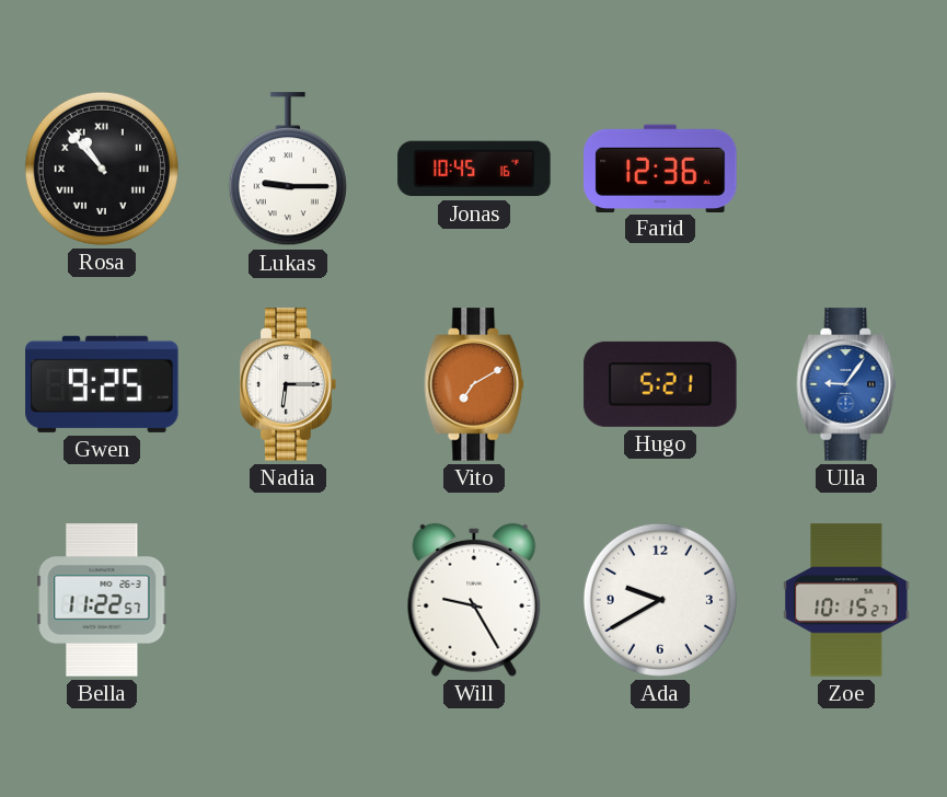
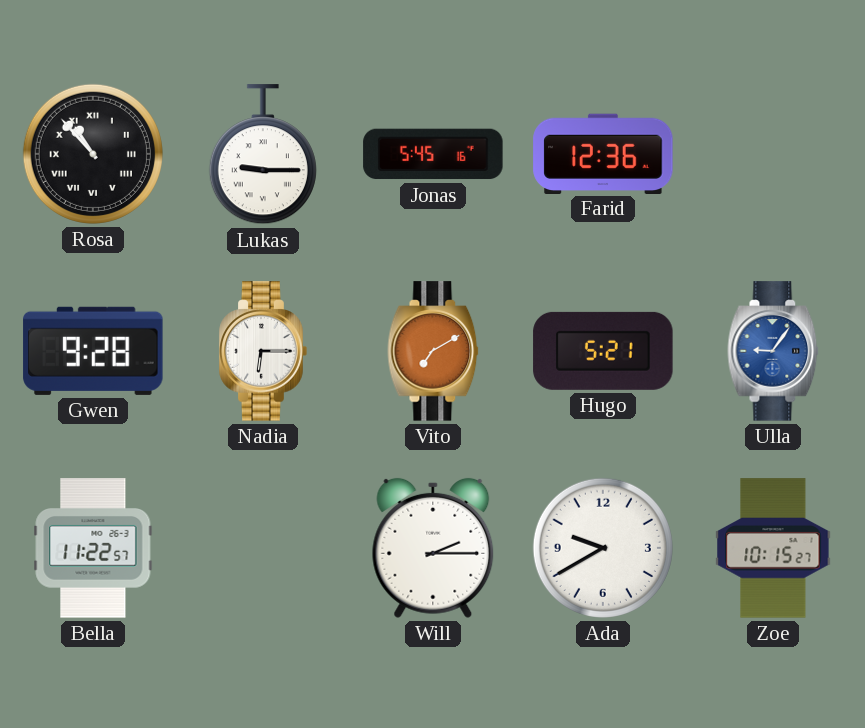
Jonas: 10:45 -> 5:45
Gwen: 9:25 -> 9:28
Will: 9:25 -> 2:15
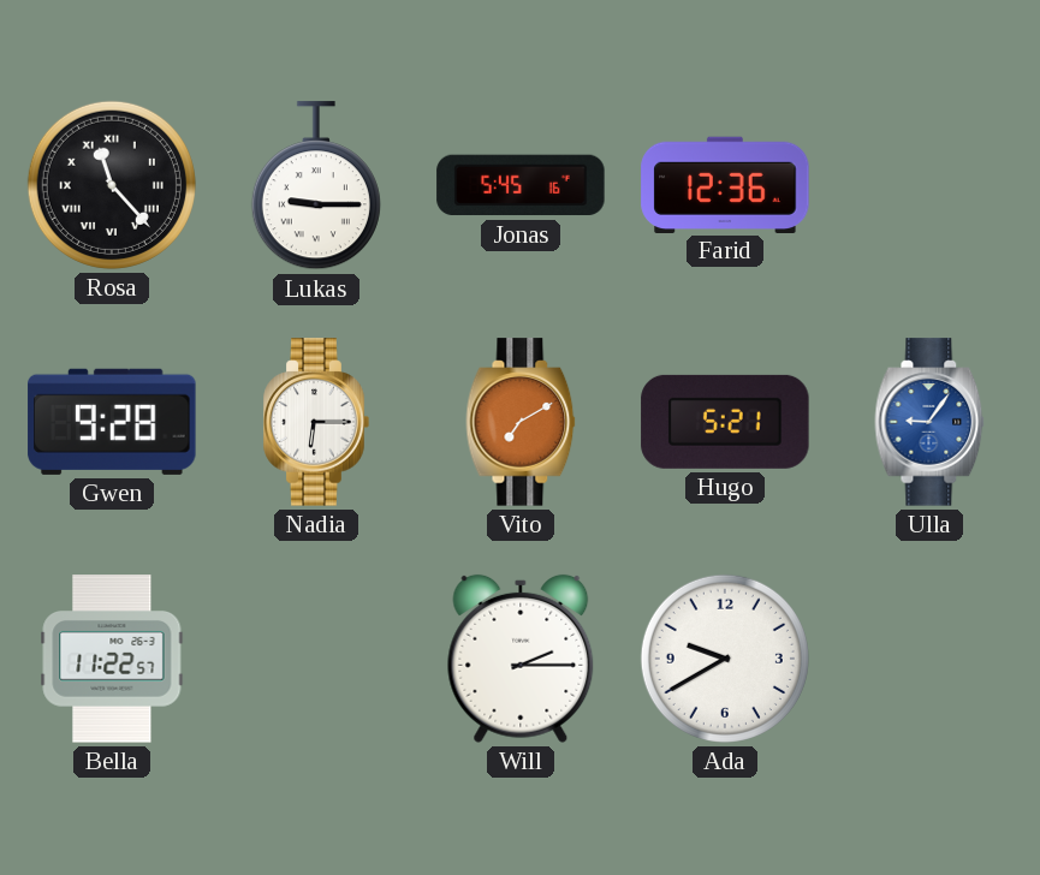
Rosa: 10:53 -> 11:23
Zoe: 10:15 -> none
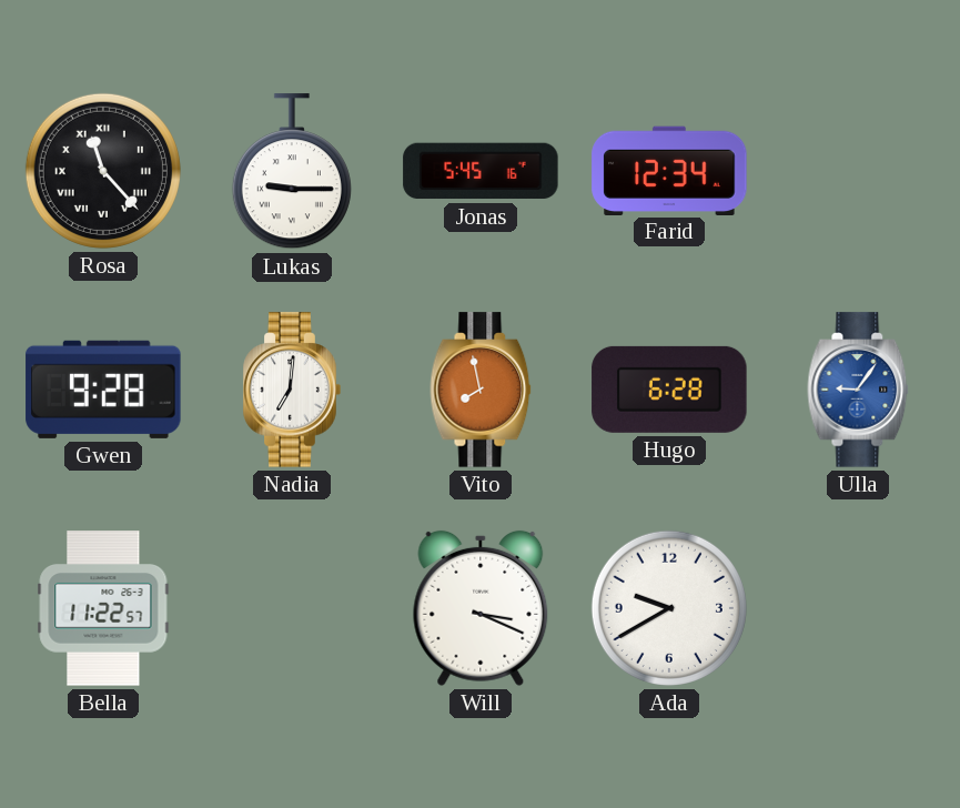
Farid: 12:36 -> 12:34
Nadia: 6:15 -> 7:01
Vito: 7:10 -> 7:58
Hugo: 5:21 -> 6:28
Will: 2:15 -> 3:19
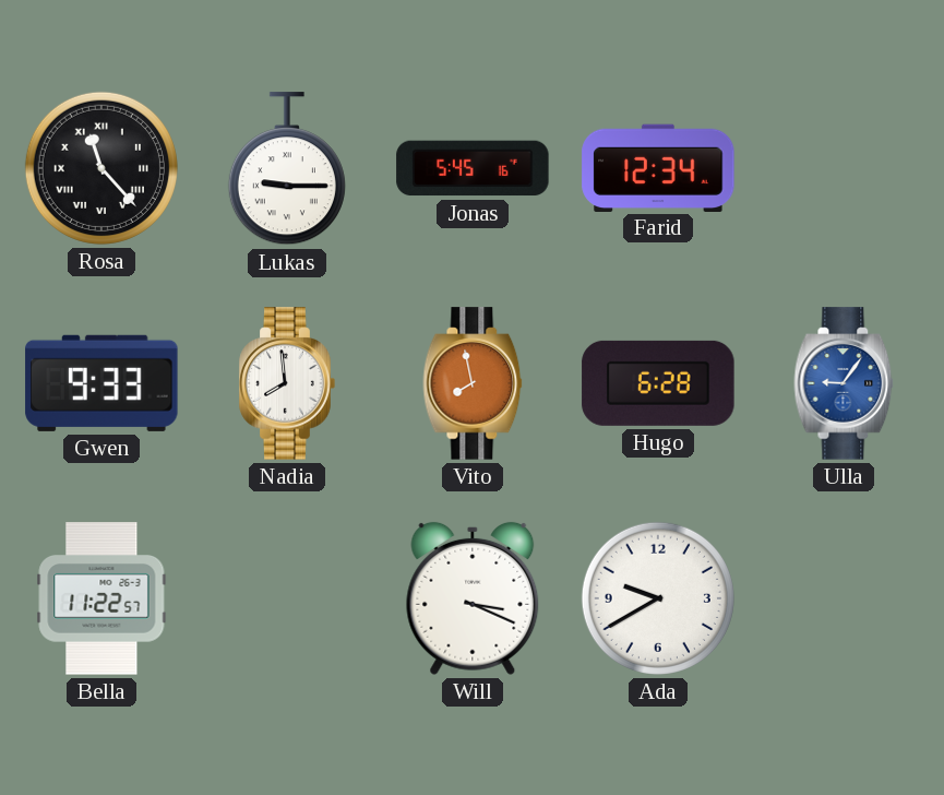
Gwen: 9:28 -> 9:33
Nadia: 7:01 -> 7:59
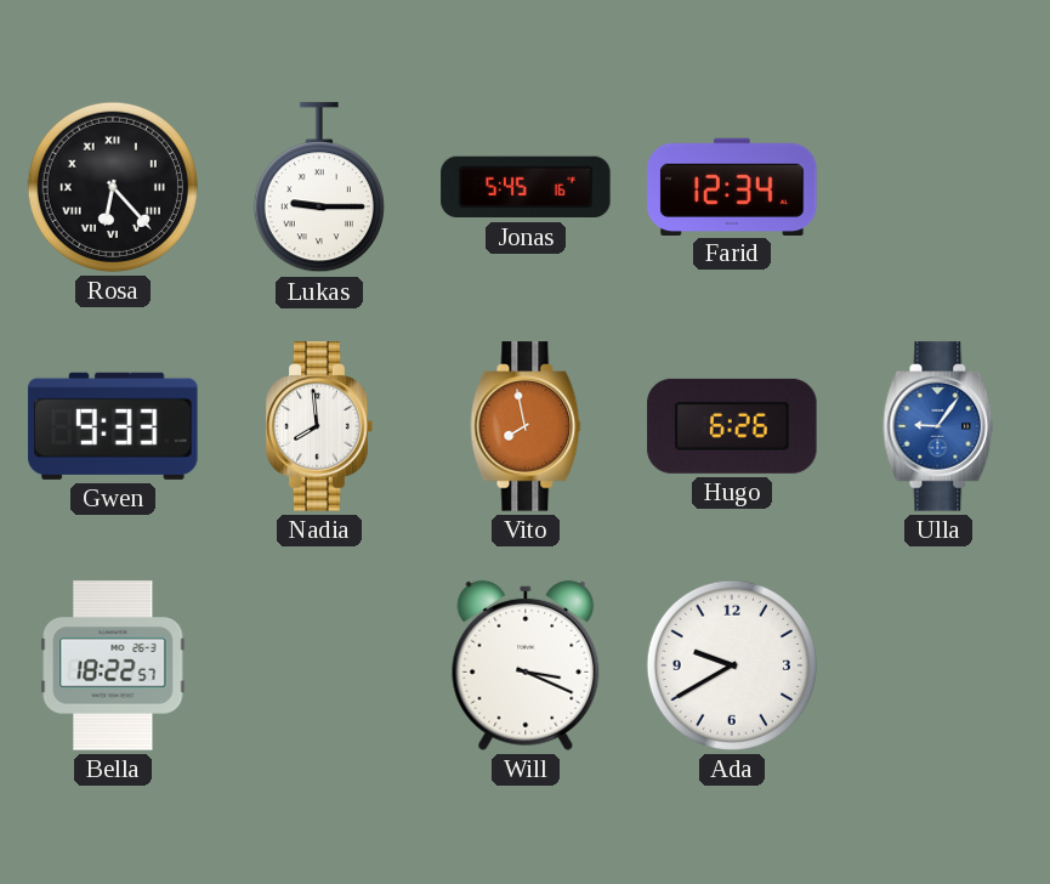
Rosa: 11:23 -> 6:23
Hugo: 6:28 -> 6:26
Bella: 11:22 -> 18:22
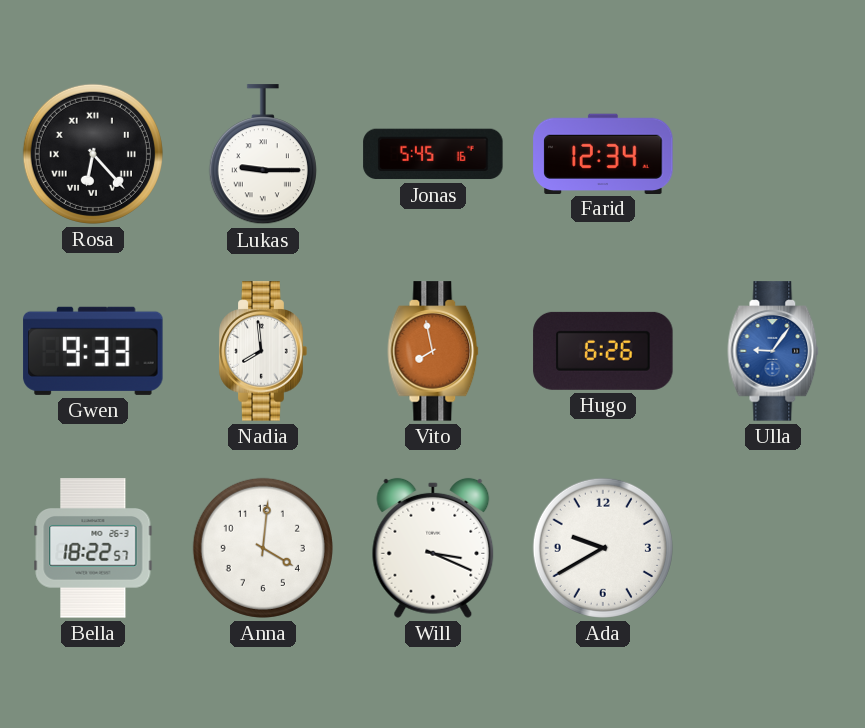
Anna: none -> 4:01
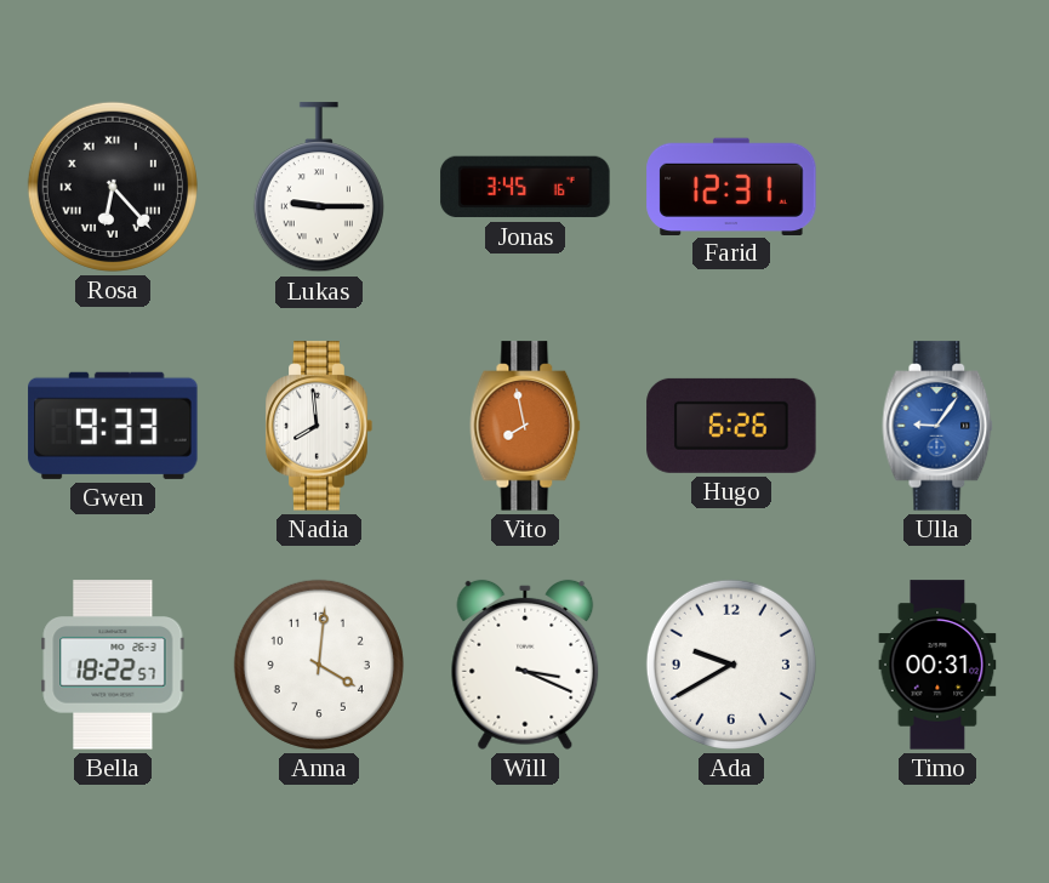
Jonas: 5:45 -> 3:45
Farid: 12:34 -> 12:31
Timo: none -> 00:31
